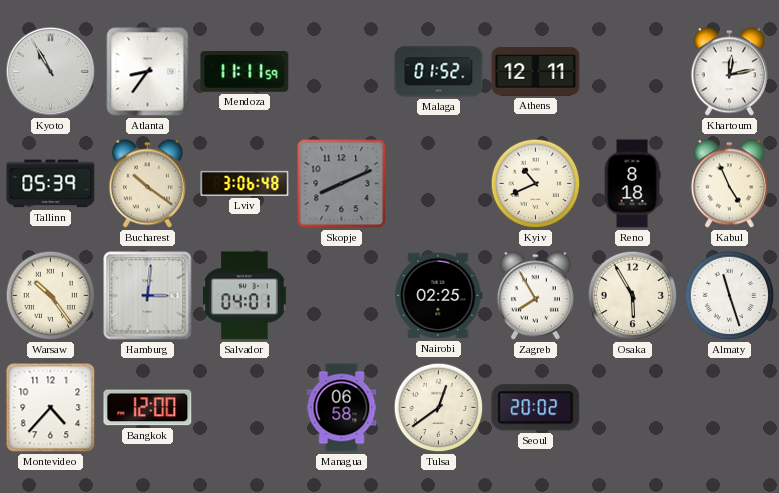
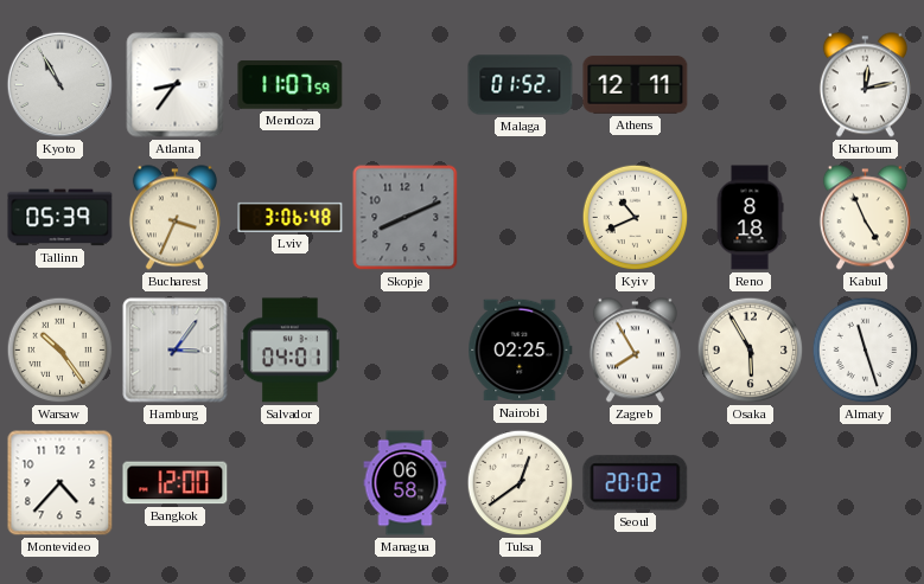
Mendoza: 11:11 -> 11:07
Bucharest: 10:21 -> 3:34
Hamburg: 3:01 -> 3:06
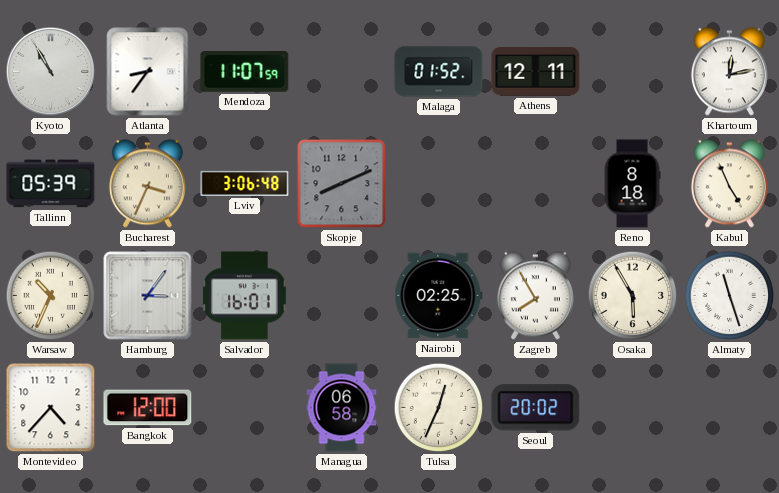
Kyiv: 10:41 -> none
Warsaw: 10:24 -> 10:34
Salvador: 04:01 -> 16:01
Tulsa: 12:39 -> 12:34
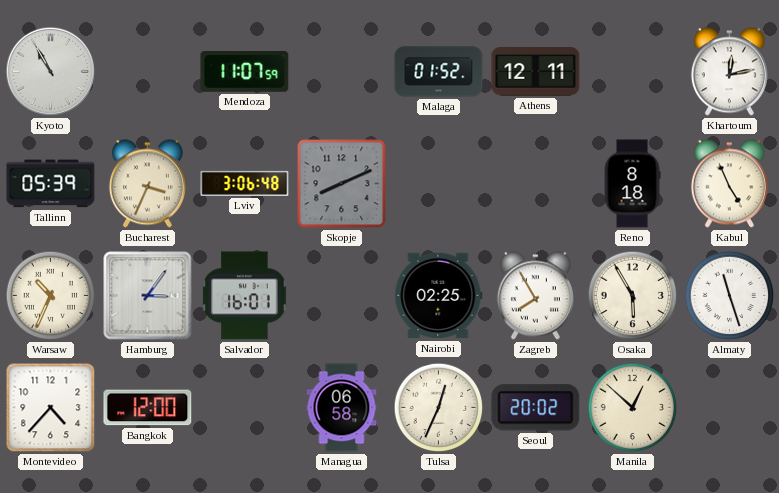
Atlanta: 8:36 -> none
Manila: none -> 12:52
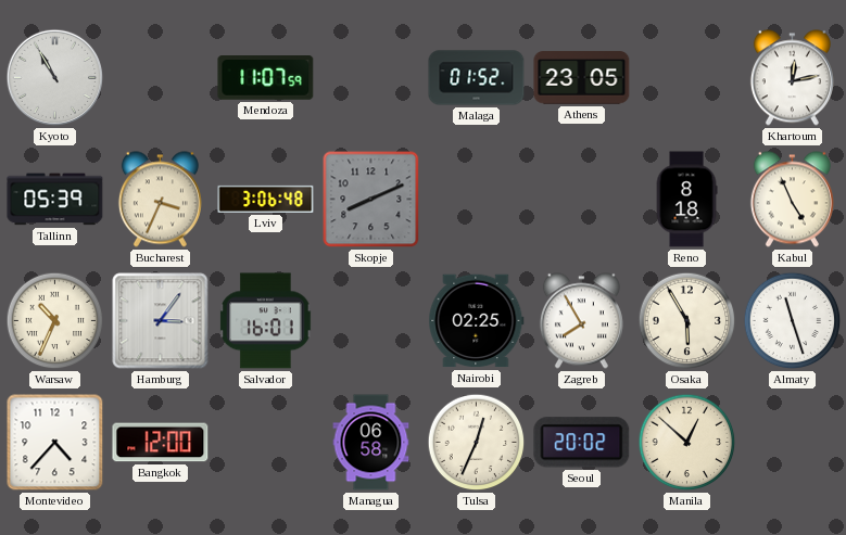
Athens: 12:11 -> 23:05
